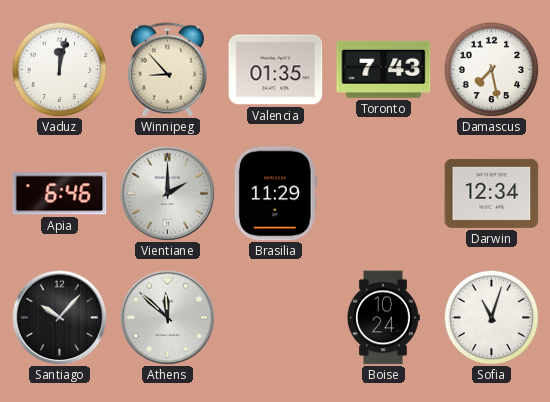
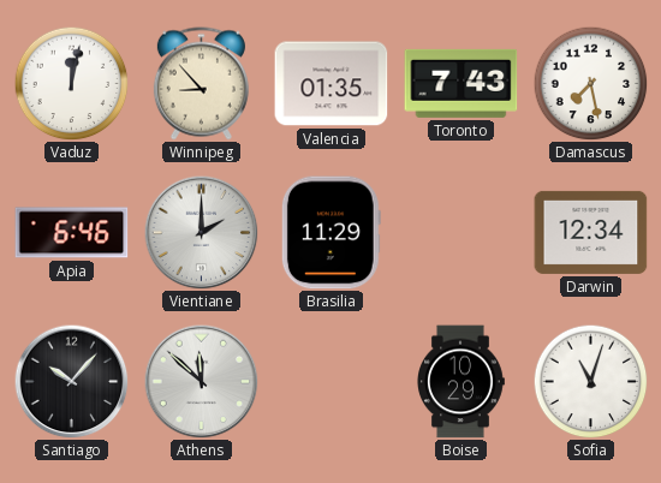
Boise: 10:24 -> 10:29
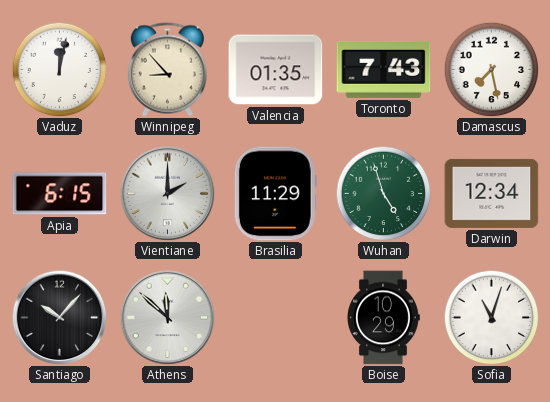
Apia: 6:46 -> 6:15
Wuhan: none -> 4:57
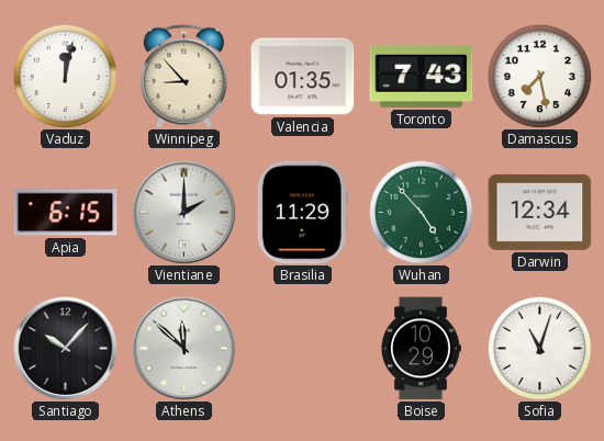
Wuhan: 4:57 -> 4:53
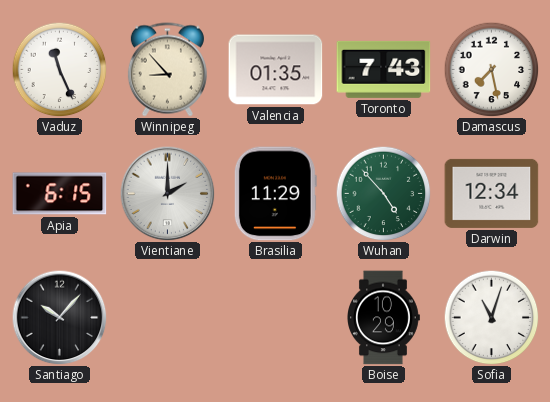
Vaduz: 12:02 -> 11:26
Athens: 11:52 -> none
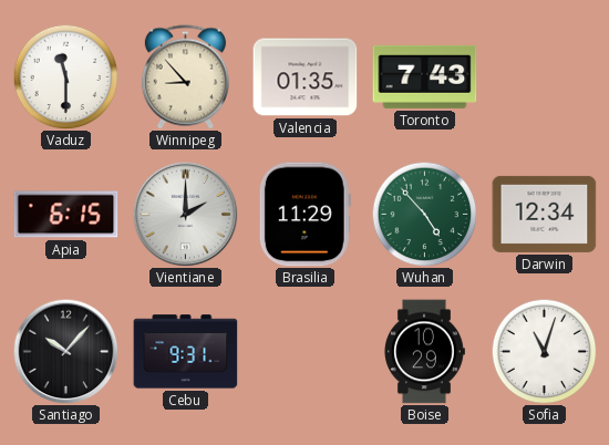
Vaduz: 11:26 -> 11:30
Damascus: 7:28 -> none
Cebu: none -> 9:31
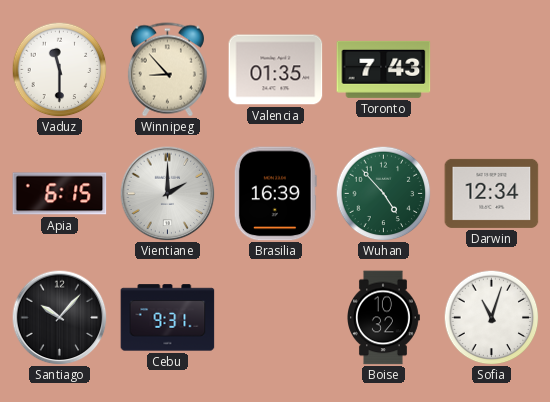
Brasilia: 11:29 -> 16:39
Boise: 10:29 -> 10:32
